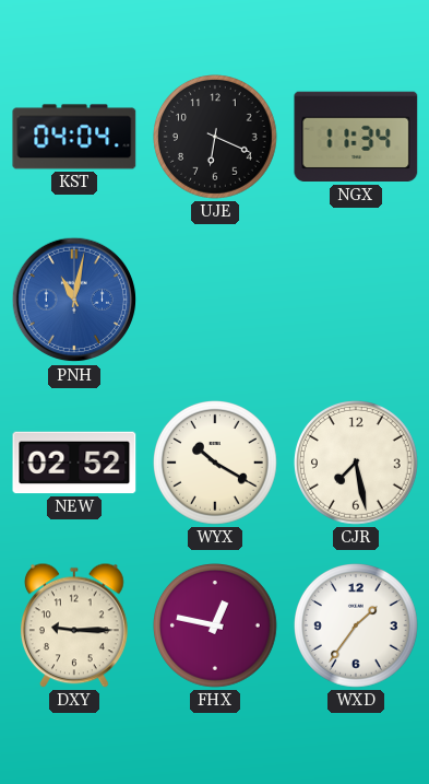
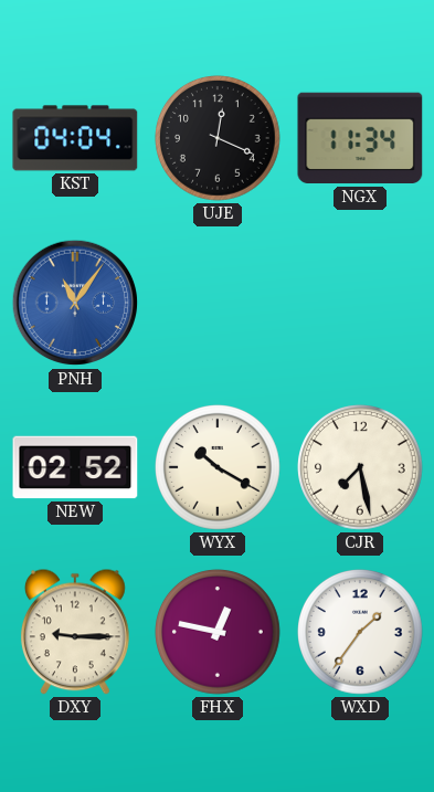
UJE: 6:19 -> 12:19
PNH: 11:02 -> 11:06
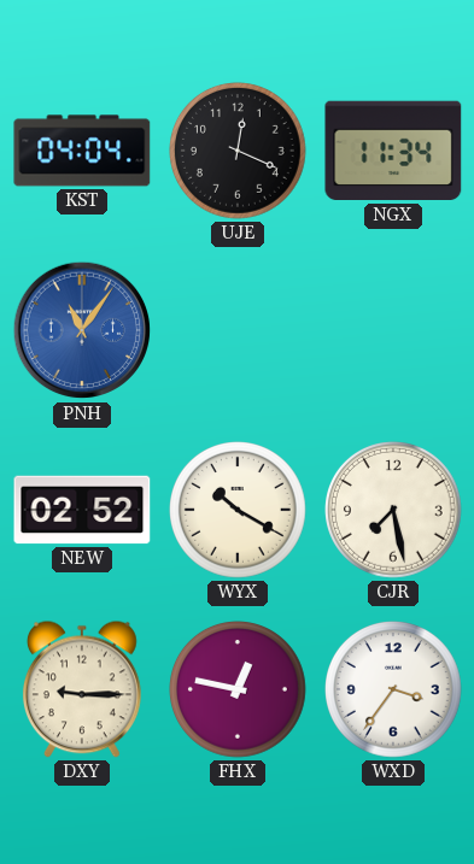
WXD: 1:36 -> 3:36
